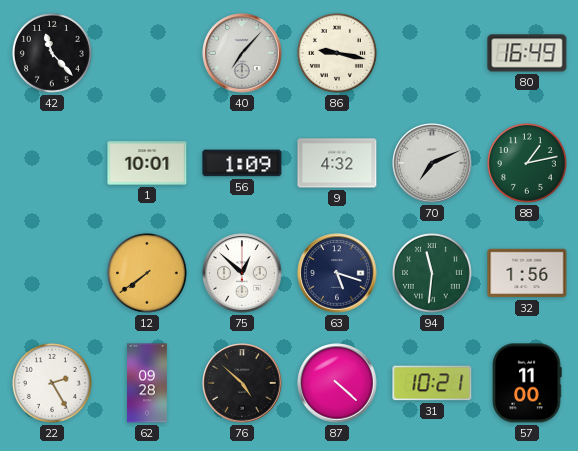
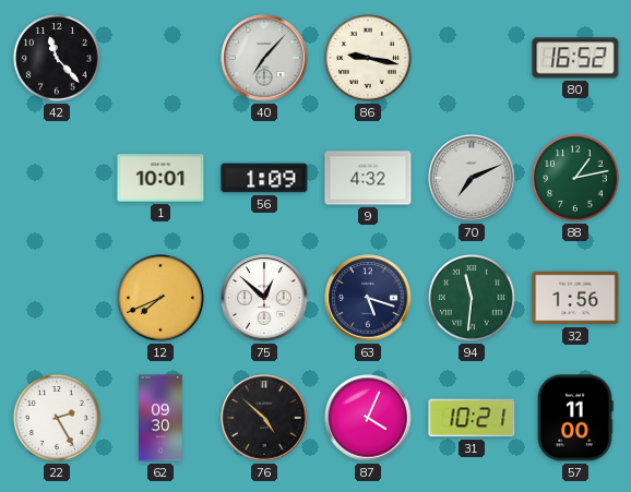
80: 16:49 -> 16:52
12: 7:39 -> 7:41
62: 09:28 -> 09:30
87: 4:22 -> 4:04
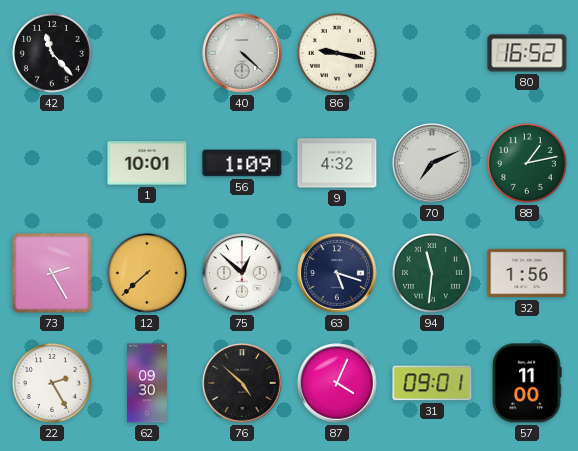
40: 7:07 -> 4:22
73: none -> 2:25
12: 7:41 -> 7:38
31: 10:21 -> 09:01
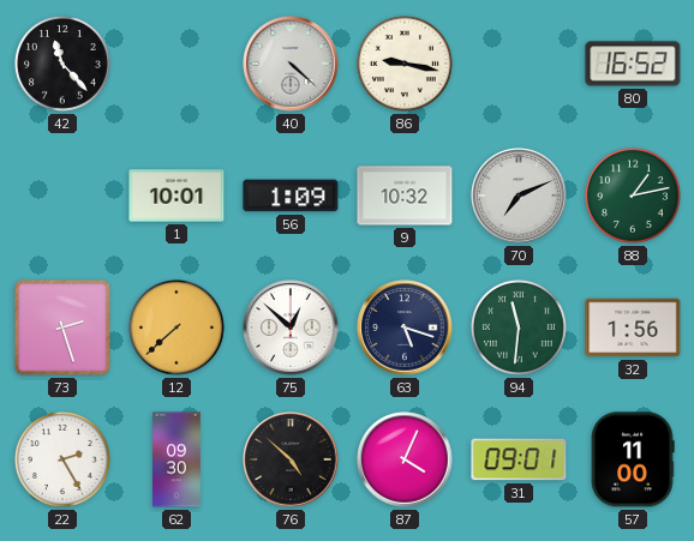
9: 4:32 -> 10:32
73: 2:25 -> 2:27
